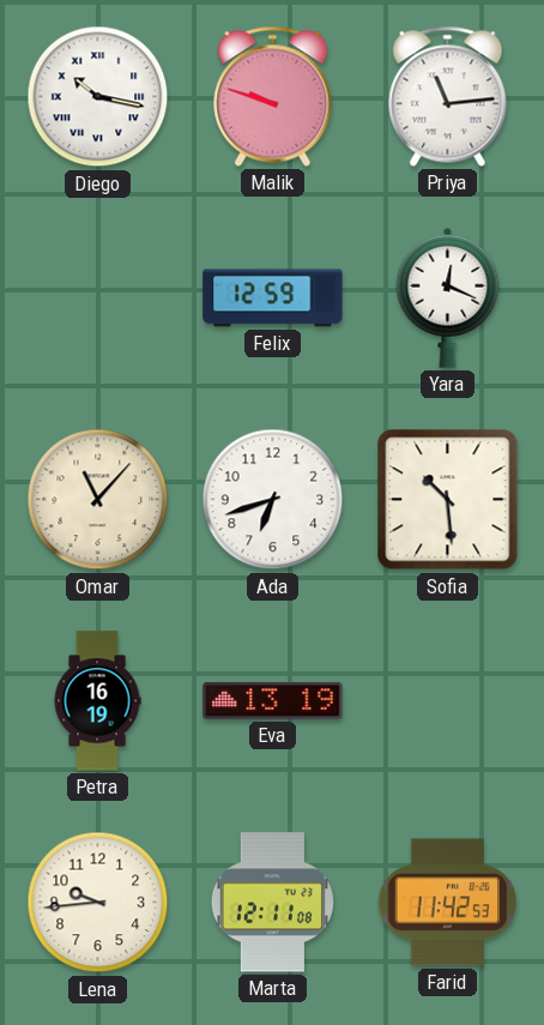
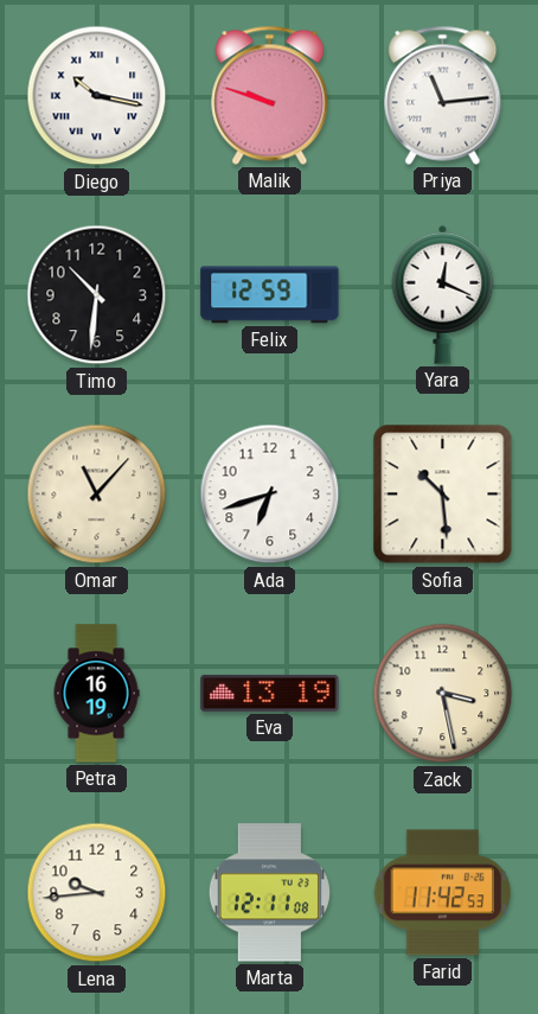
Timo: none -> 10:31
Zack: none -> 3:28
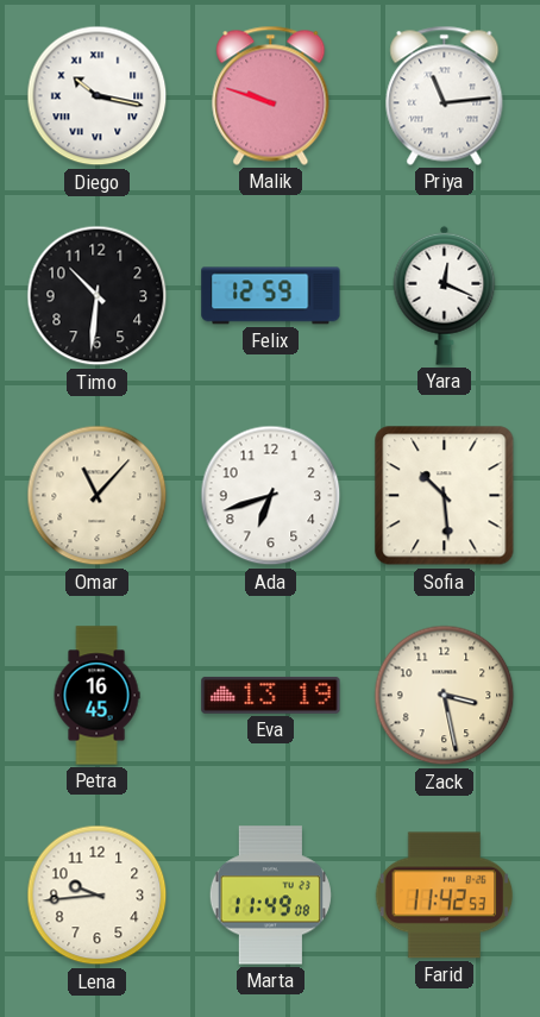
Petra: 16:19 -> 16:45
Marta: 12:11 -> 11:49
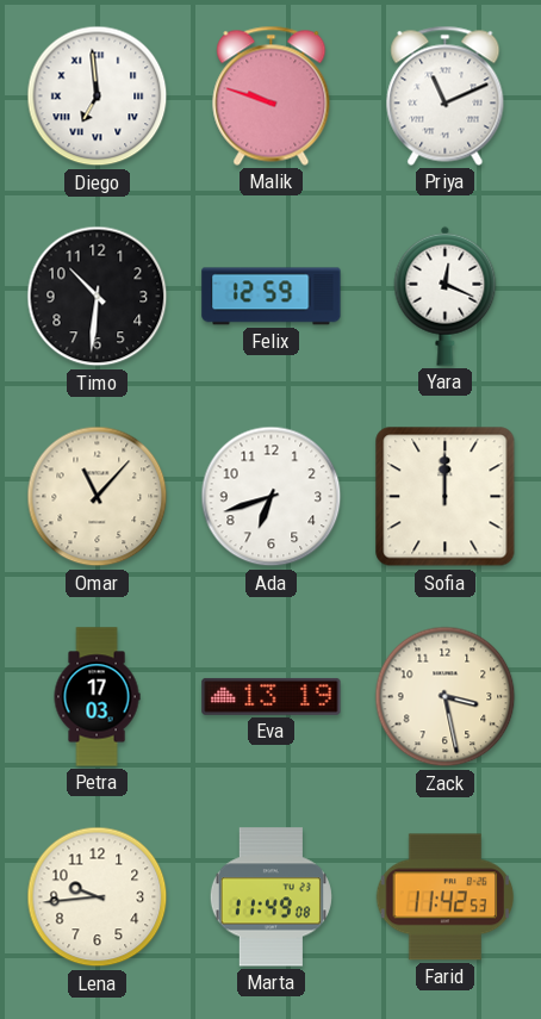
Diego: 10:17 -> 6:59
Priya: 11:14 -> 11:11
Sofia: 10:29 -> 12:00
Petra: 16:45 -> 17:03
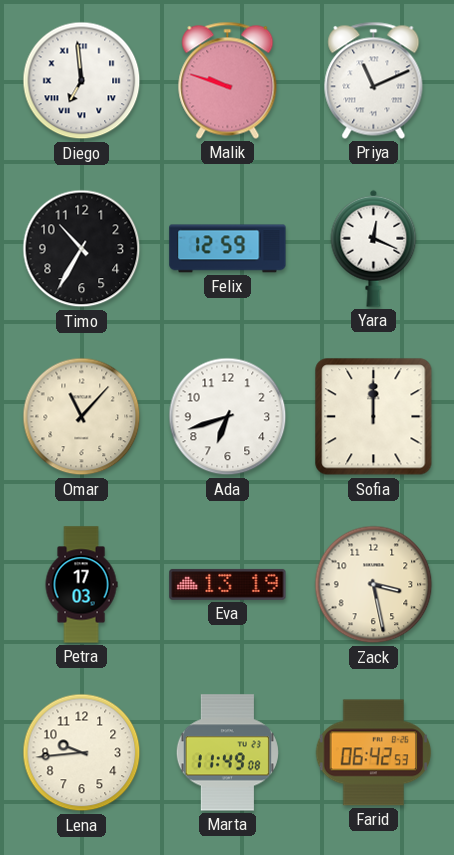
Timo: 10:31 -> 10:35
Farid: 11:42 -> 06:42
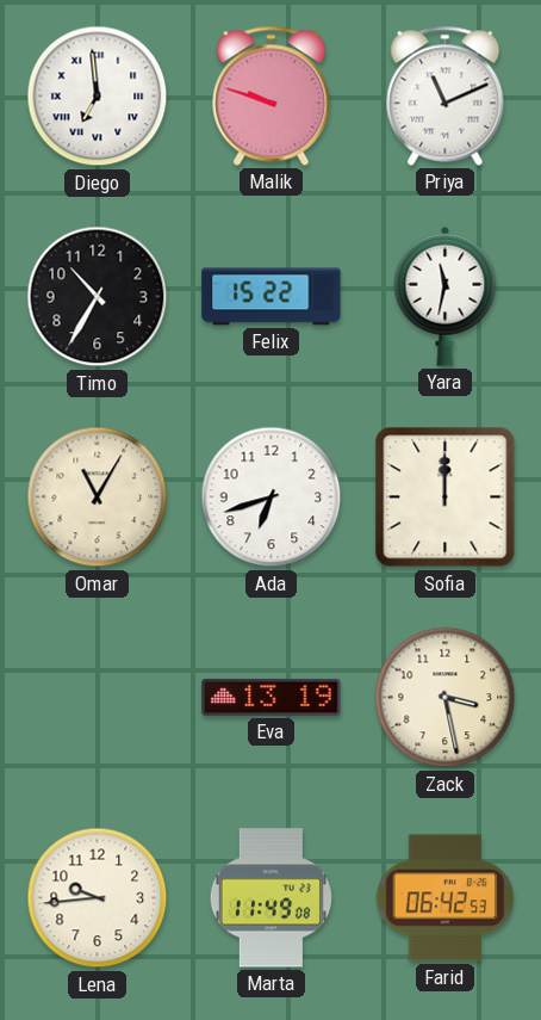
Felix: 12:59 -> 15:22
Yara: 12:19 -> 11:32
Omar: 11:07 -> 11:05
Petra: 17:03 -> none
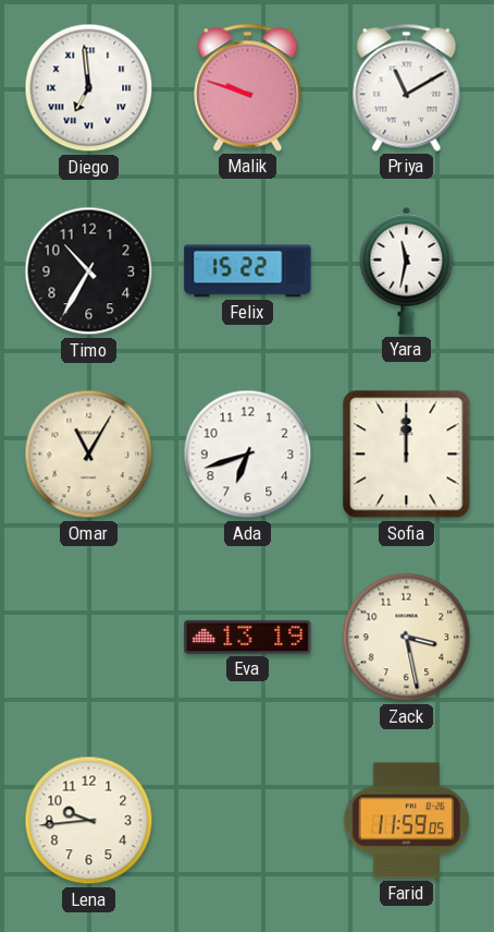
Priya: 11:11 -> 11:10
Marta: 11:49 -> none
Farid: 06:42 -> 11:59
